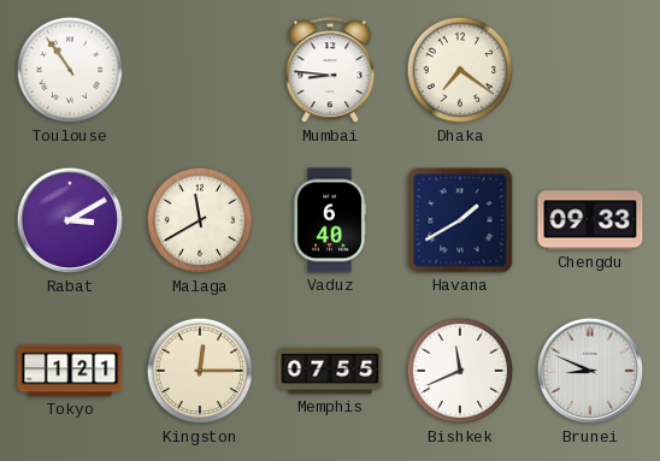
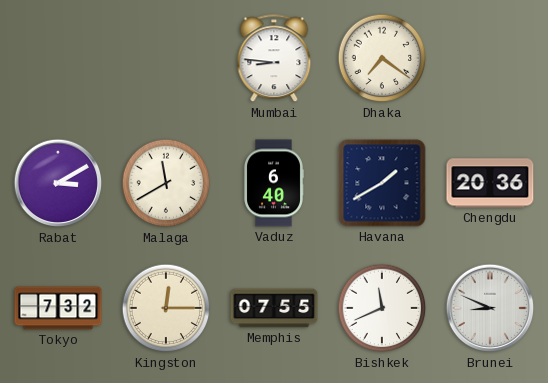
Toulouse: 10:54 -> none
Chengdu: 09:33 -> 20:36
Tokyo: 1:21 -> 7:32
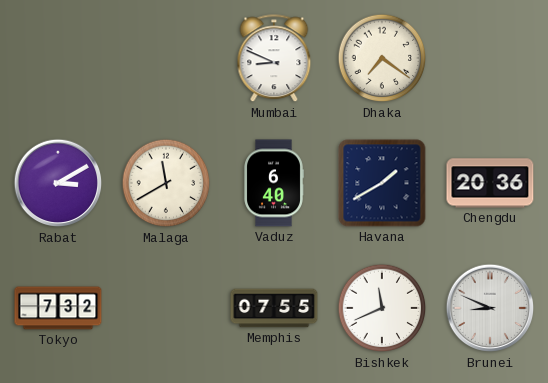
Mumbai: 8:46 -> 8:49
Kingston: 12:15 -> none
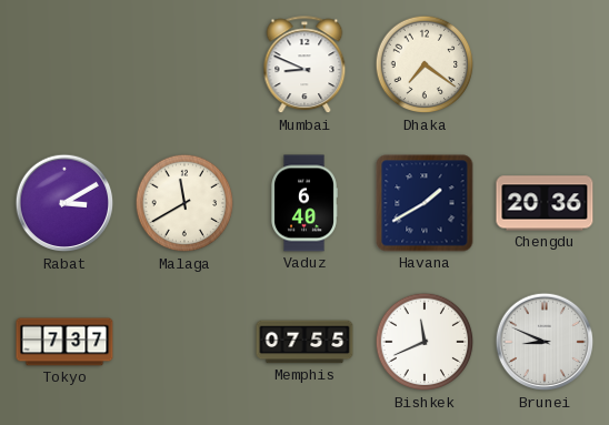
Tokyo: 7:32 -> 7:37
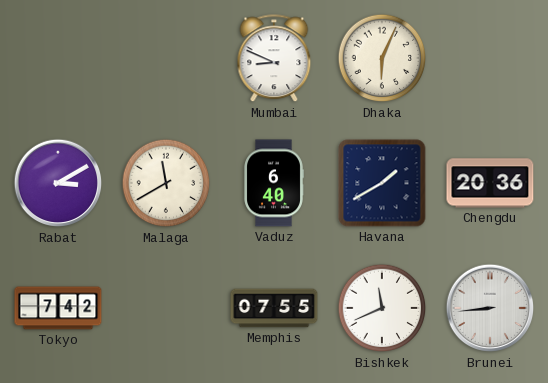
Dhaka: 7:21 -> 6:04
Tokyo: 7:37 -> 7:42
Brunei: 8:49 -> 8:44
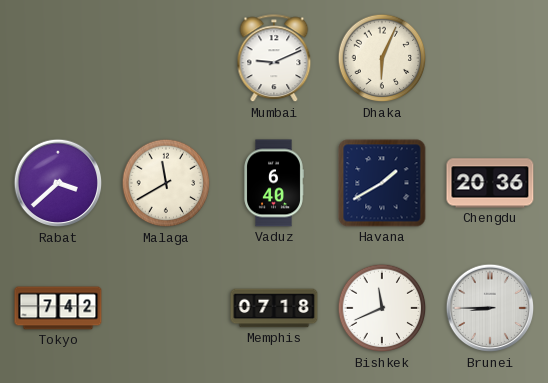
Mumbai: 8:49 -> 9:11
Rabat: 3:10 -> 3:38
Memphis: 07:55 -> 07:18
Brunei: 8:44 -> 8:45
